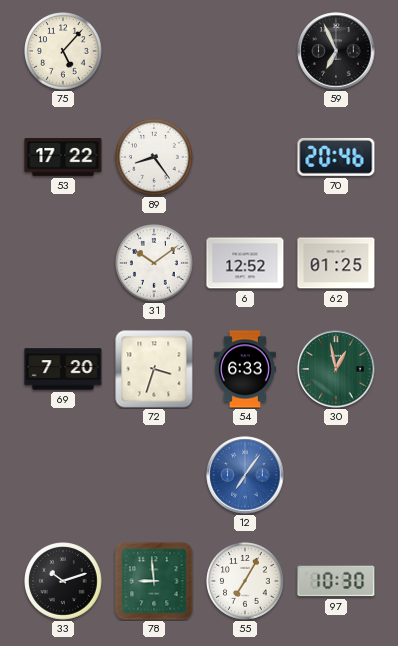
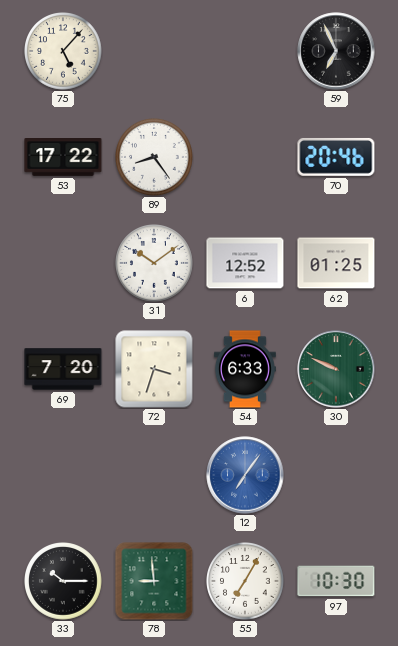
30: 12:58 -> 9:49
33: 10:12 -> 10:15
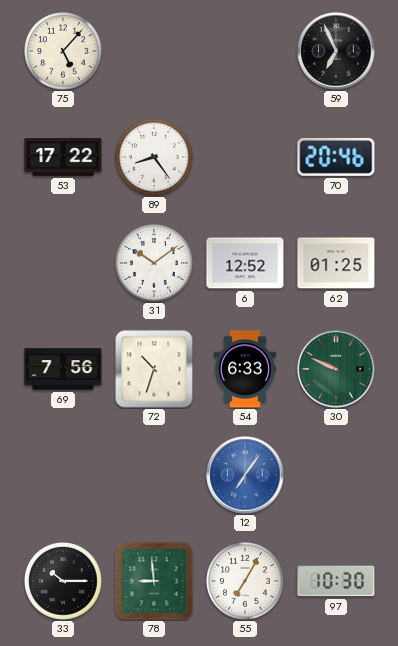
69: 7:20 -> 7:56
72: 3:33 -> 10:33
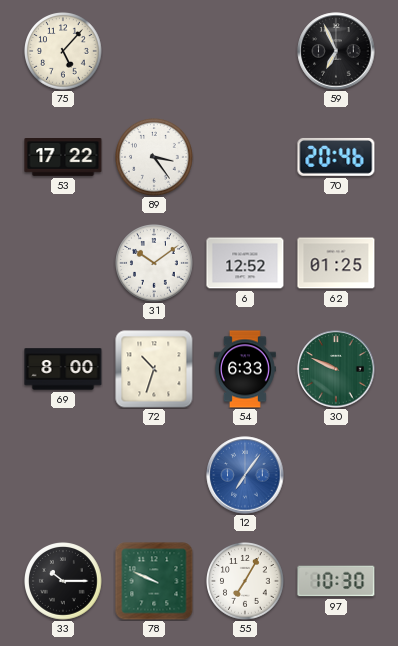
89: 8:24 -> 3:24
69: 7:56 -> 8:00
78: 8:59 -> 9:49
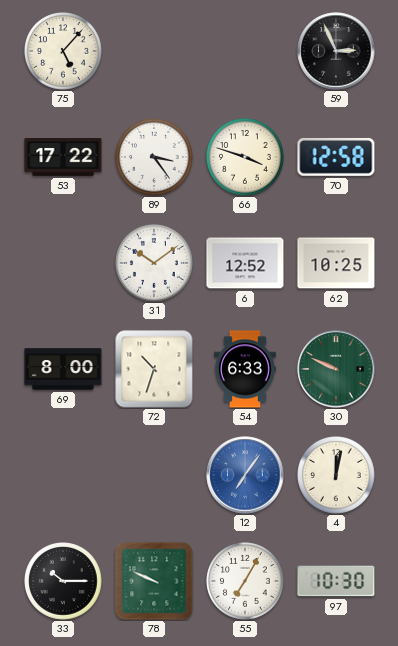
59: 6:56 -> 2:56
66: none -> 3:48
70: 20:46 -> 12:58
62: 01:25 -> 10:25
4: none -> 12:02
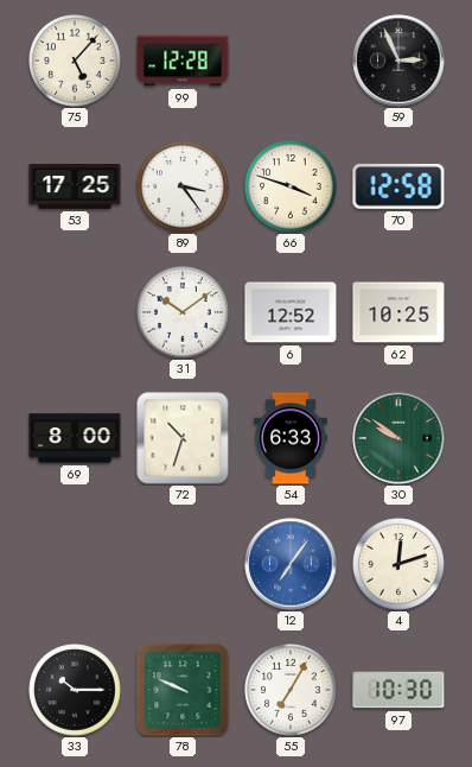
99: none -> 12:28
53: 17:22 -> 17:25
30: 9:49 -> 9:51
4: 12:02 -> 12:12
